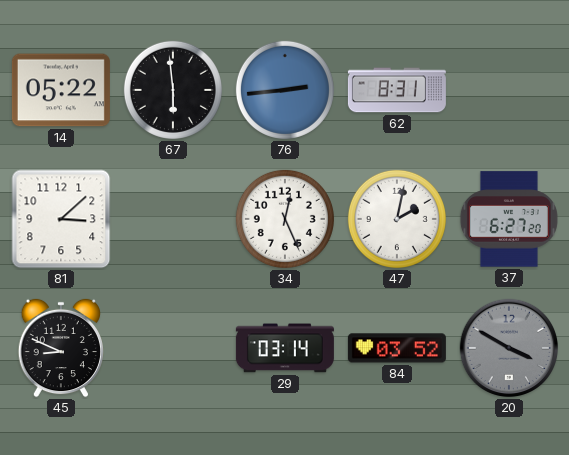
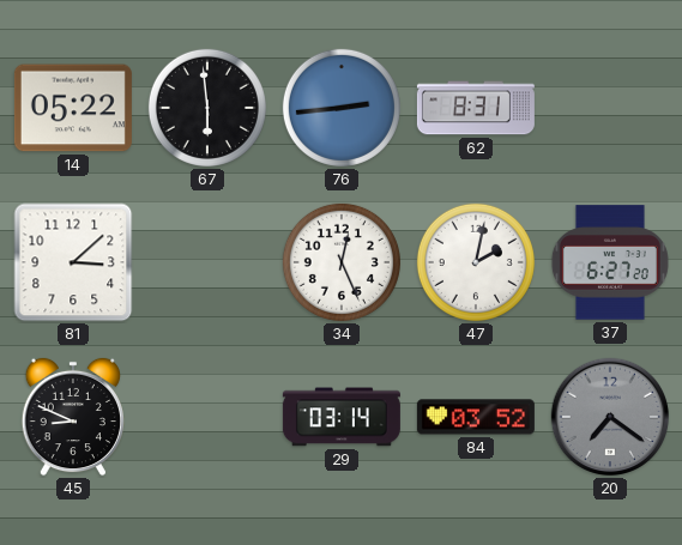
20: 3:50 -> 7:21
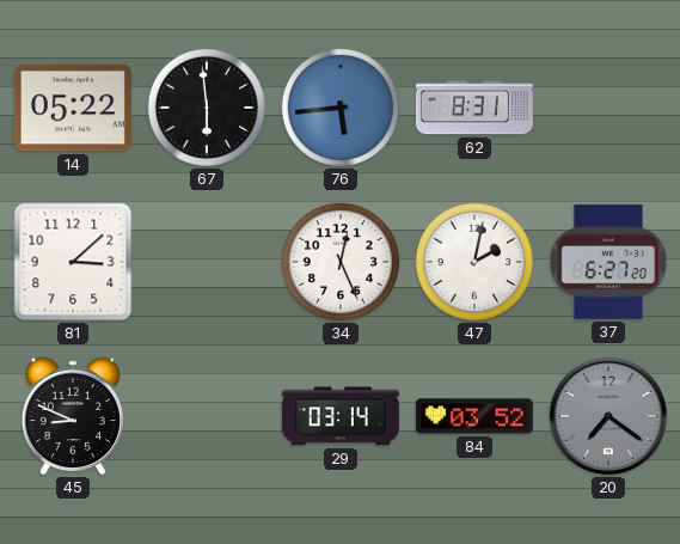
76: 2:44 -> 5:44
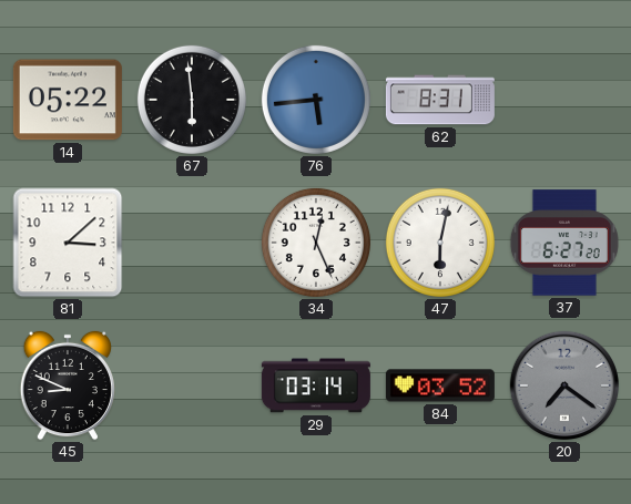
47: 2:02 -> 6:02
